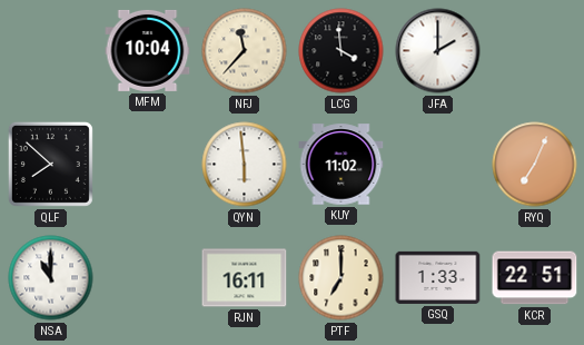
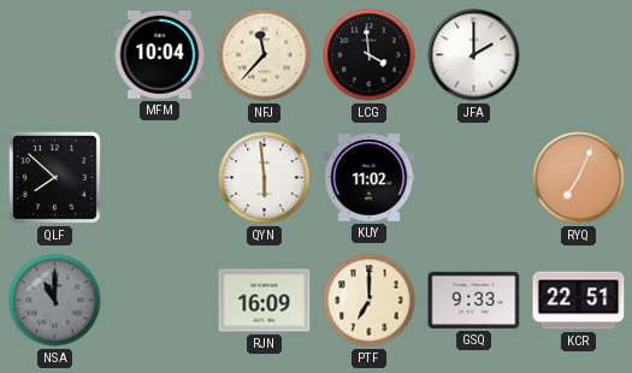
NSA dial: white -> grey
RJN: 16:11 -> 16:09
GSQ: 1:33 -> 9:33
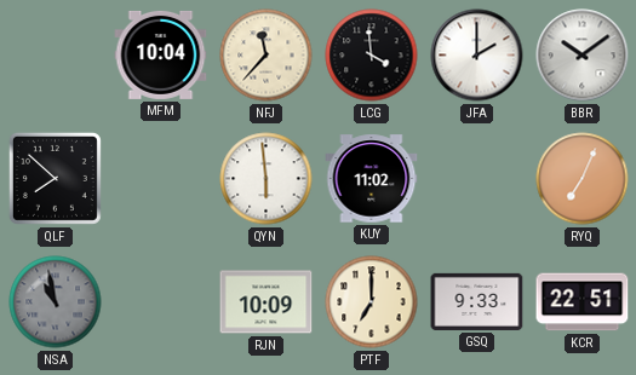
BBR: none -> 10:09
NSA: 11:00 -> 10:58
RJN: 16:09 -> 10:09
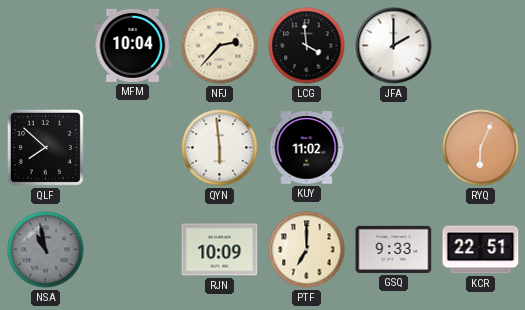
NFJ: 11:37 -> 2:37
BBR: 10:09 -> none
RYQ: 7:04 -> 6:04
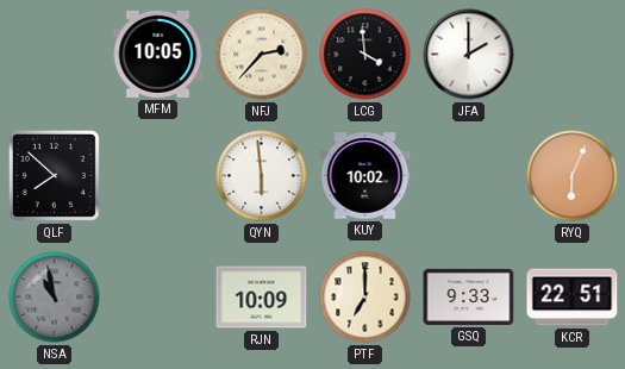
MFM: 10:04 -> 10:05
KUY: 11:02 -> 10:02
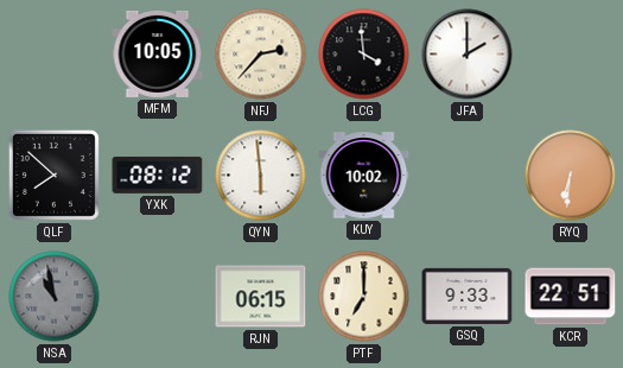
YXK: none -> 08:12
RYQ: 6:04 -> 6:31
RJN: 10:09 -> 06:15
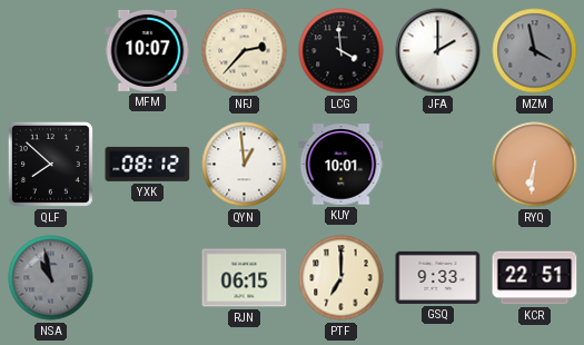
MFM: 10:05 -> 10:07
MZM: none -> 3:58
QYN: 5:59 -> 12:59
KUY: 10:02 -> 10:01
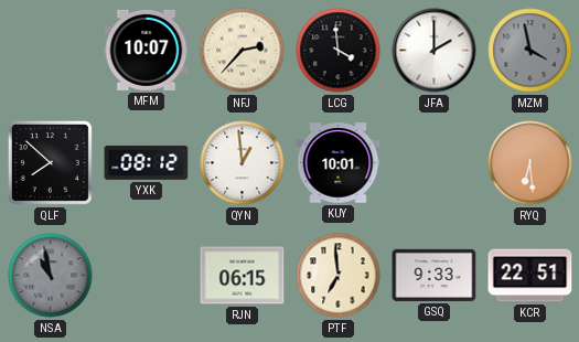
RYQ: 6:31 -> 6:29
PTF: 7:00 -> 6:59
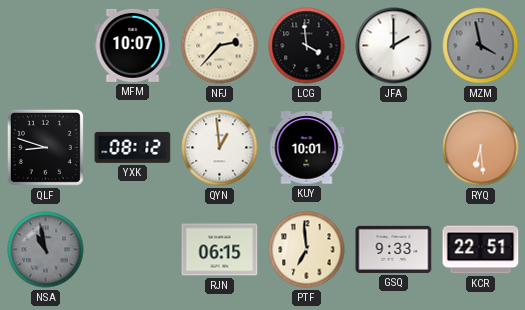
QLF: 7:52 -> 8:48
